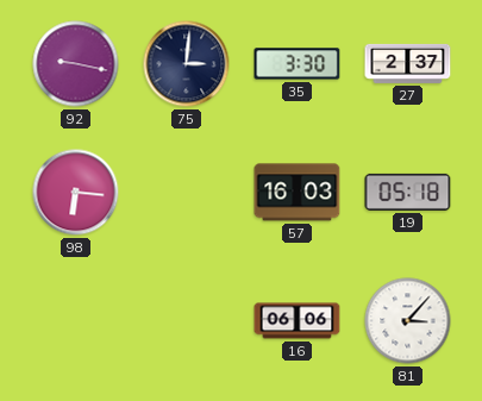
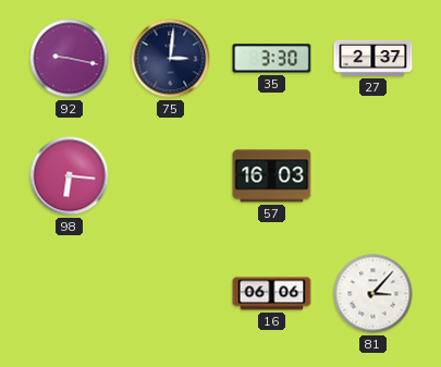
19: 05:18 -> none
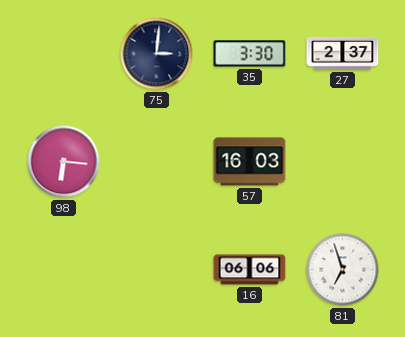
92: 9:17 -> none
81: 3:07 -> 6:57
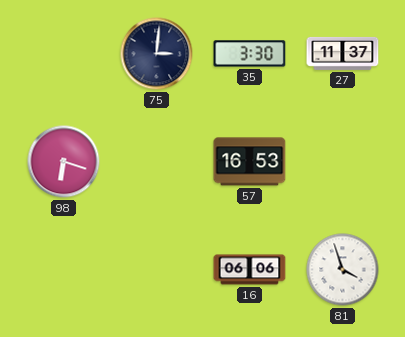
27: 2:37 -> 11:37
98: 6:16 -> 6:18
57: 16:03 -> 16:53
81: 6:57 -> 3:57
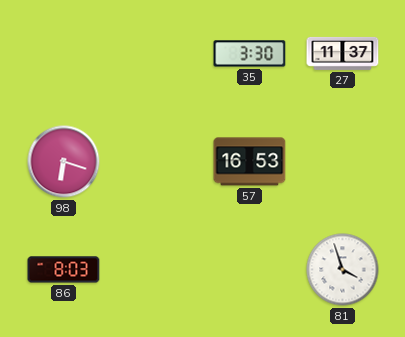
75: 3:01 -> none
86: none -> 8:03
16: 06:06 -> none
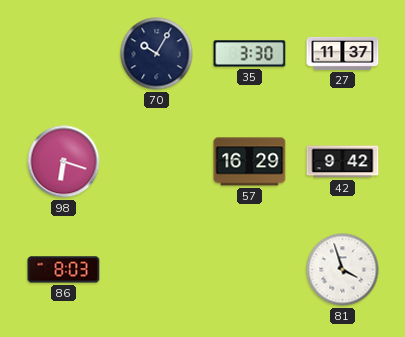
70: none -> 10:05
57: 16:53 -> 16:29
42: none -> 9:42
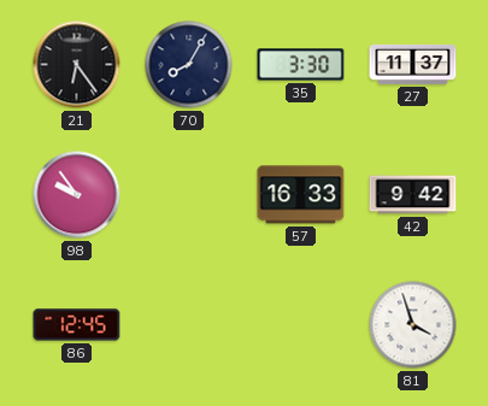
21: none -> 6:24
70: 10:05 -> 8:05
98: 6:18 -> 9:54
57: 16:29 -> 16:33
86: 8:03 -> 12:45
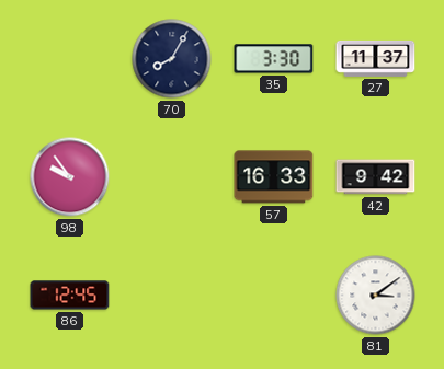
21: 6:24 -> none
81: 3:57 -> 3:09
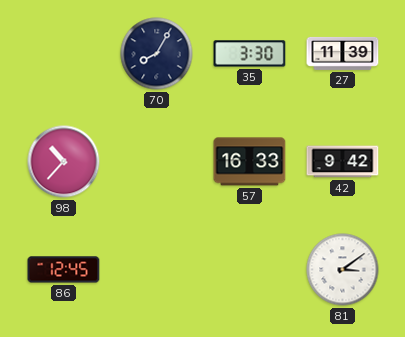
27: 11:37 -> 11:39
98: 9:54 -> 10:37
